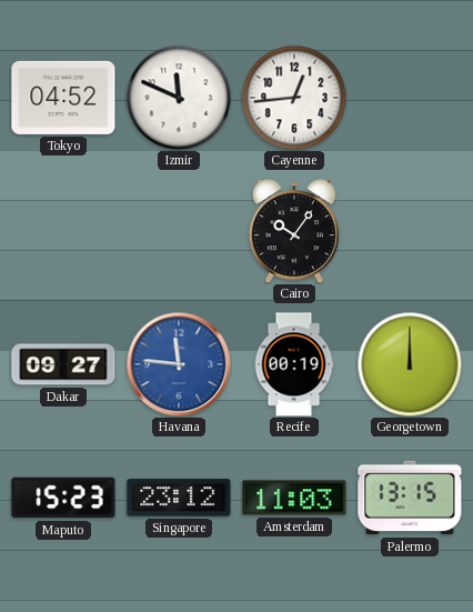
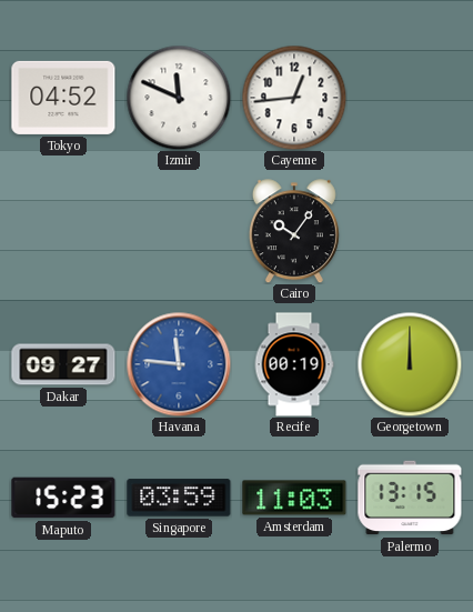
Singapore: 23:12 -> 03:59
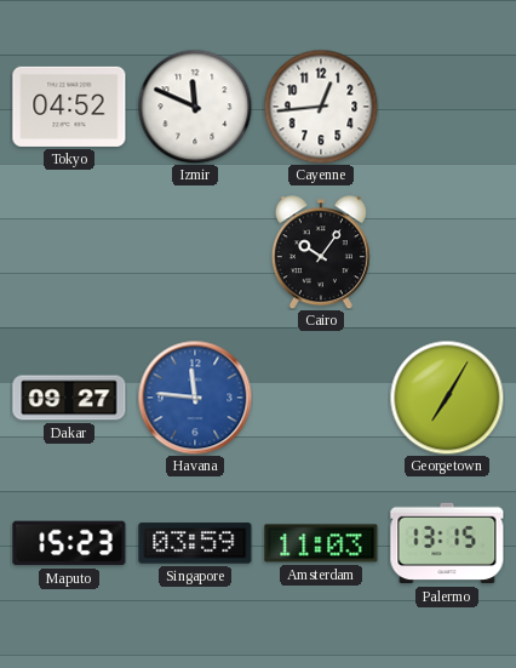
Recife: 00:19 -> none
Georgetown: 12:00 -> 7:05
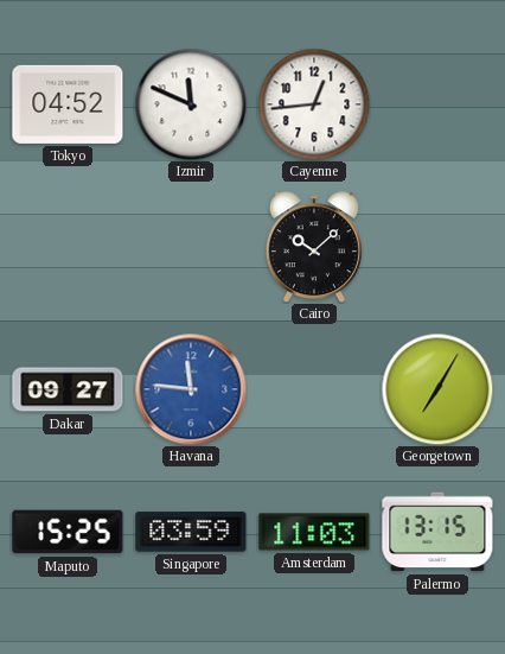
Cairo: 10:06 -> 10:08
Maputo: 15:23 -> 15:25
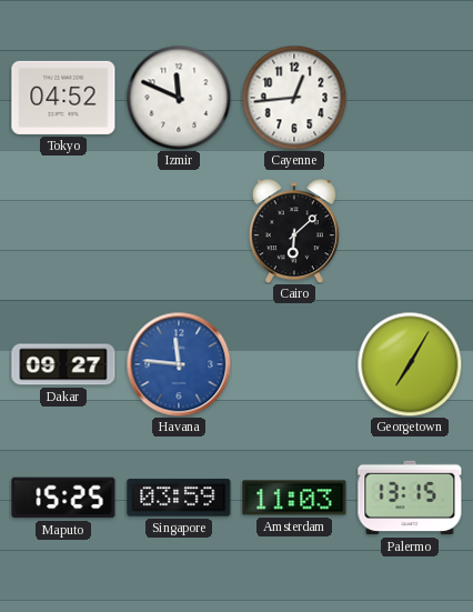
Cairo: 10:08 -> 6:08
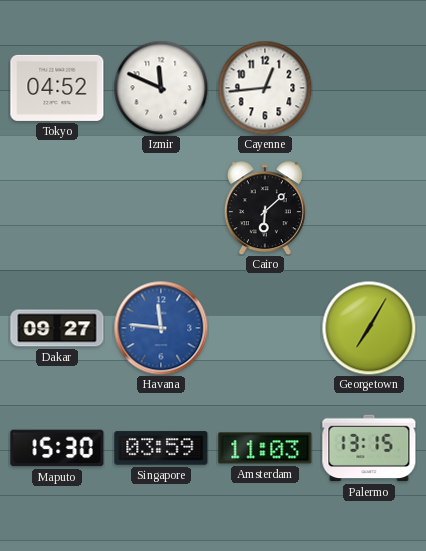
Maputo: 15:25 -> 15:30
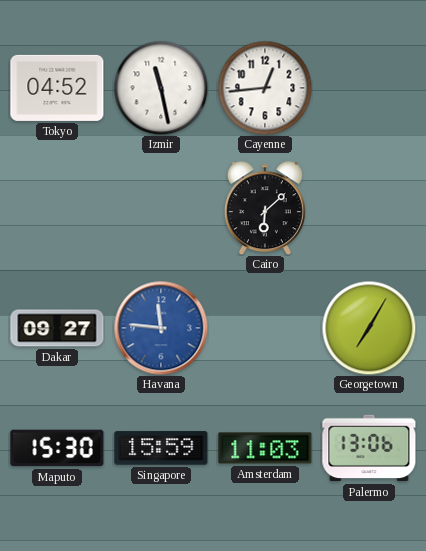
Izmir: 11:49 -> 11:28
Singapore: 03:59 -> 15:59
Palermo: 13:15 -> 13:06
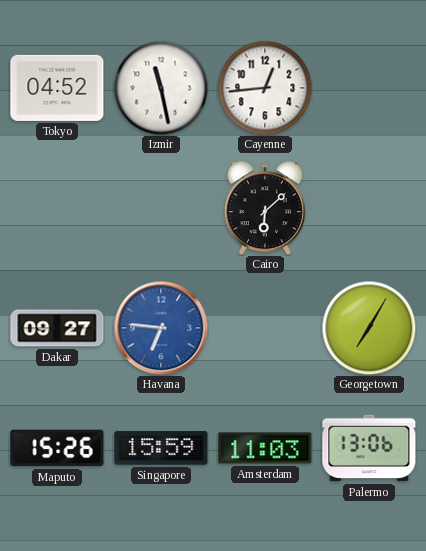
Havana: 11:46 -> 6:46
Maputo: 15:30 -> 15:26
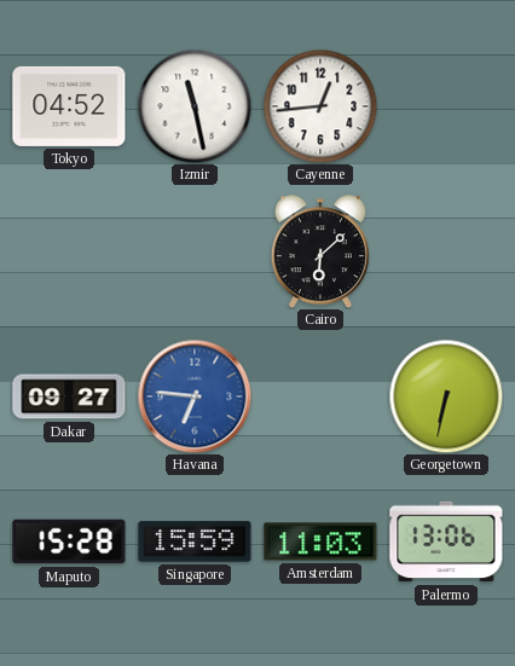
Georgetown: 7:05 -> 6:32
Maputo: 15:26 -> 15:28
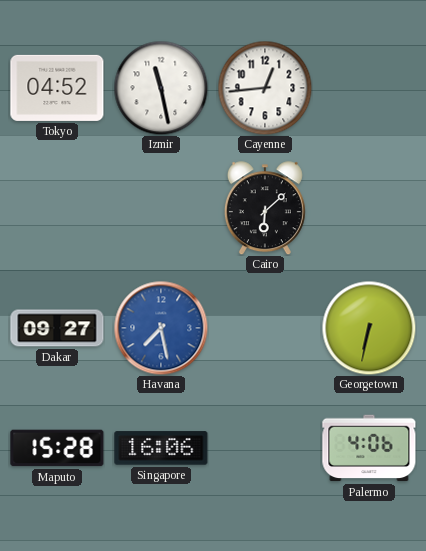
Havana: 6:46 -> 7:28
Singapore: 15:59 -> 16:06
Amsterdam: 11:03 -> none
Palermo: 13:06 -> 4:06
